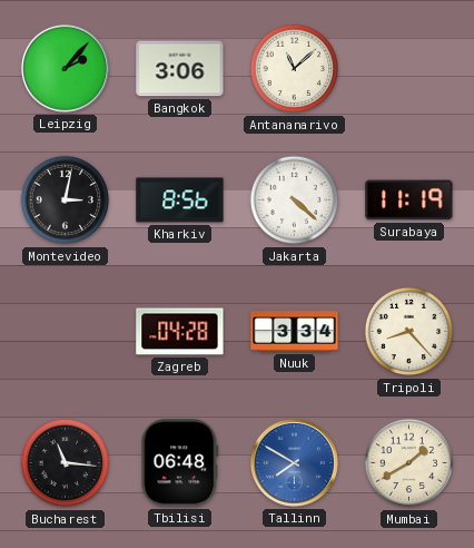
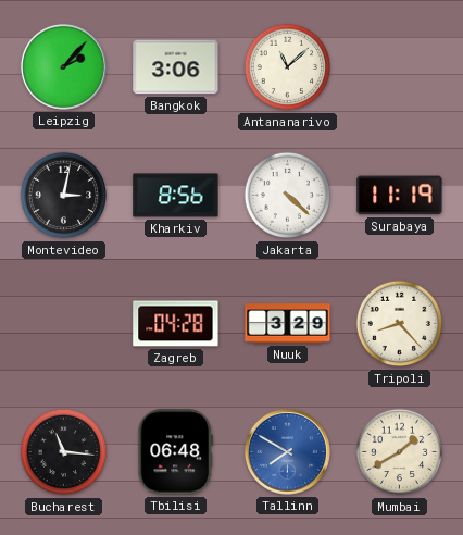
Nuuk: 3:34 -> 3:29
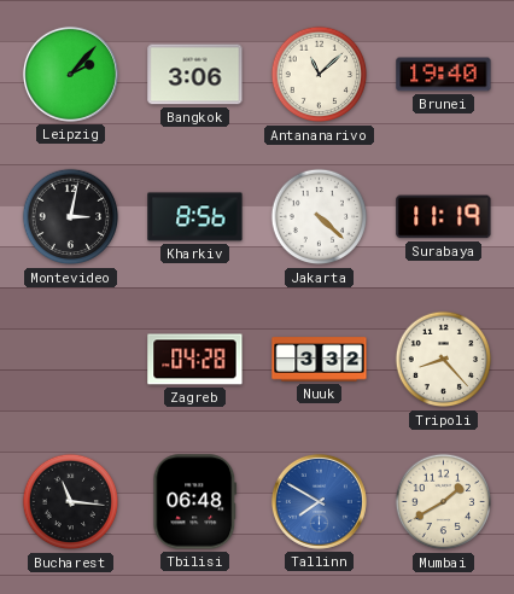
Brunei: none -> 19:40
Nuuk: 3:29 -> 3:32
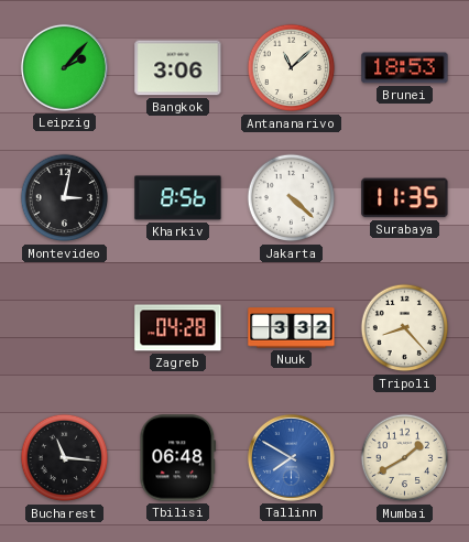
Brunei: 19:40 -> 18:53
Surabaya: 11:19 -> 11:35
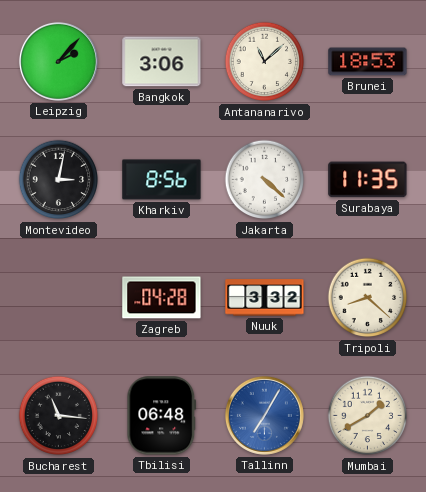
Tripoli: 8:23 -> 8:22
Tallinn: 7:50 -> 7:05
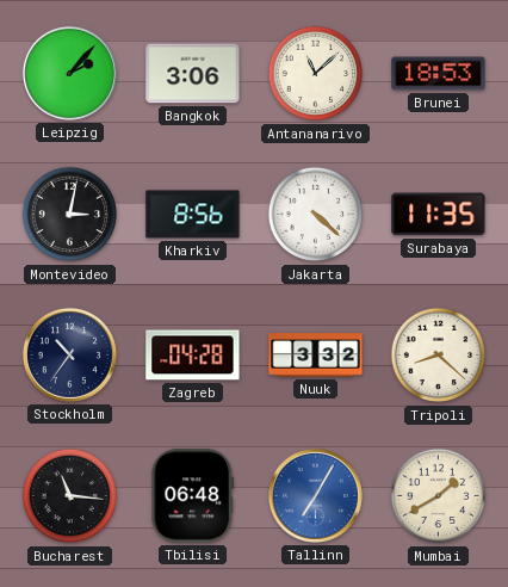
Stockholm: none -> 10:36
